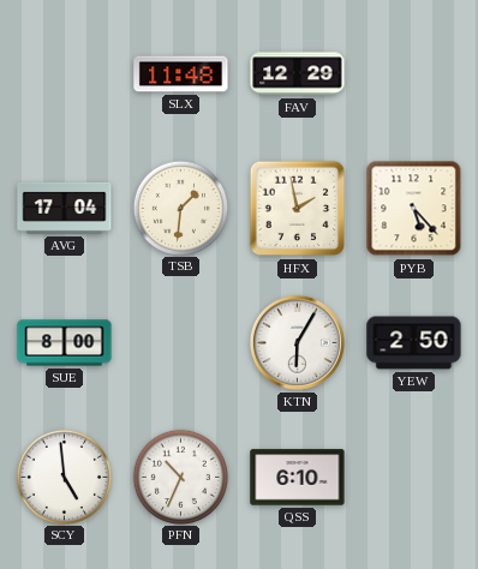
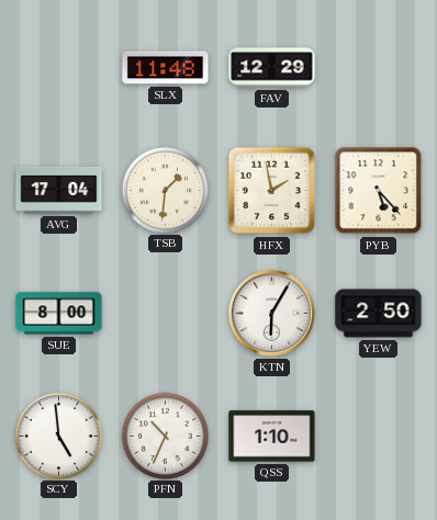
QSS: 6:10 -> 1:10
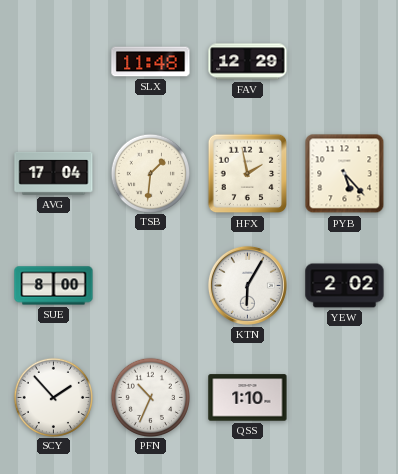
YEW: 2:50 -> 2:02
SCY: 4:59 -> 1:53
